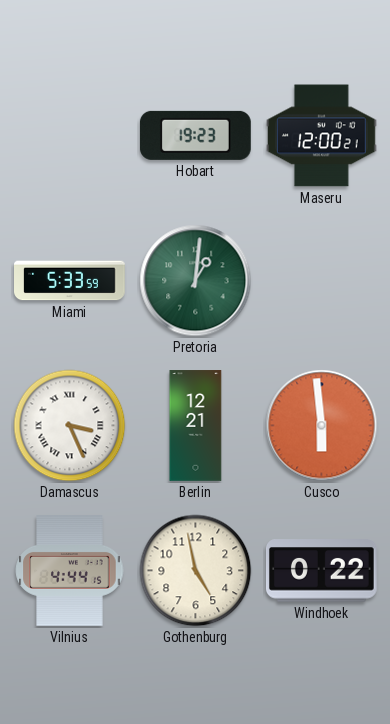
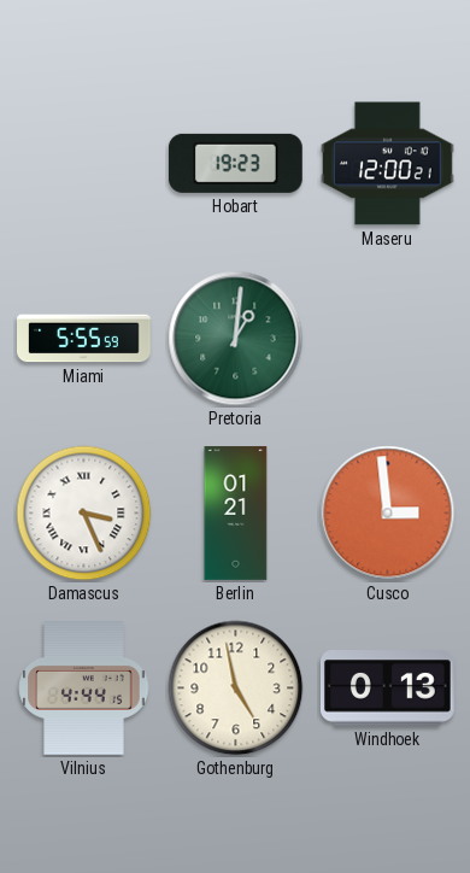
Miami: 5:33 -> 5:55
Berlin: 12:21 -> 01:21
Cusco: 5:59 -> 2:59
Windhoek: 0:22 -> 0:13
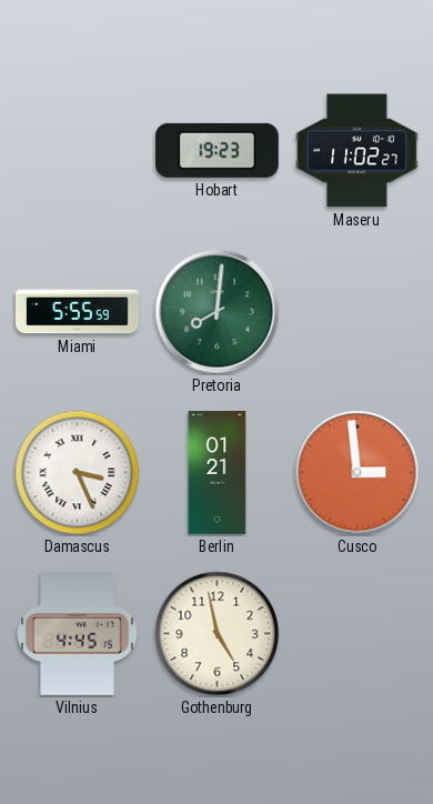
Maseru: 12:00 -> 11:02
Pretoria: 1:01 -> 8:01
Vilnius: 4:44 -> 4:45
Windhoek: 0:13 -> none
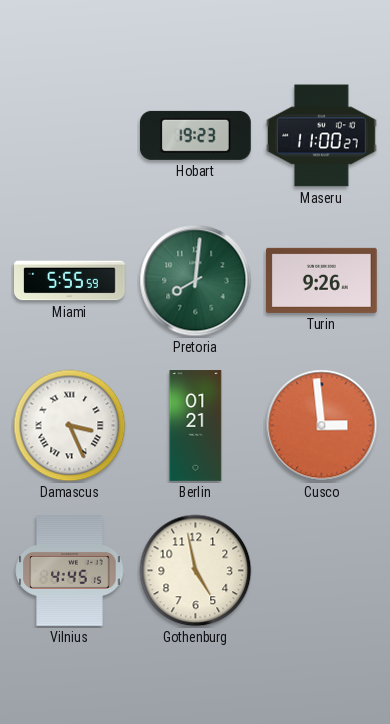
Maseru: 11:02 -> 11:00
Turin: none -> 9:26
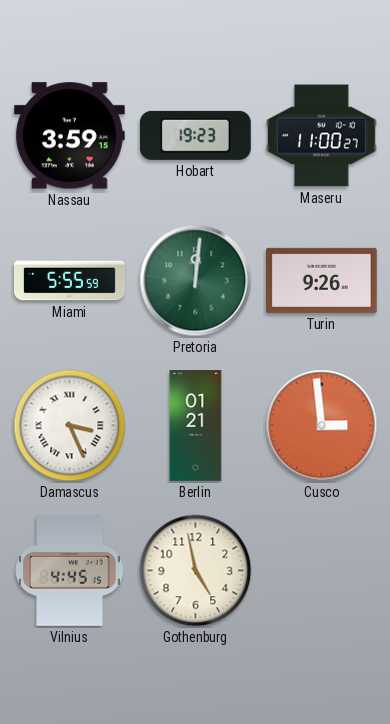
Nassau: none -> 3:59
Pretoria: 8:01 -> 12:01
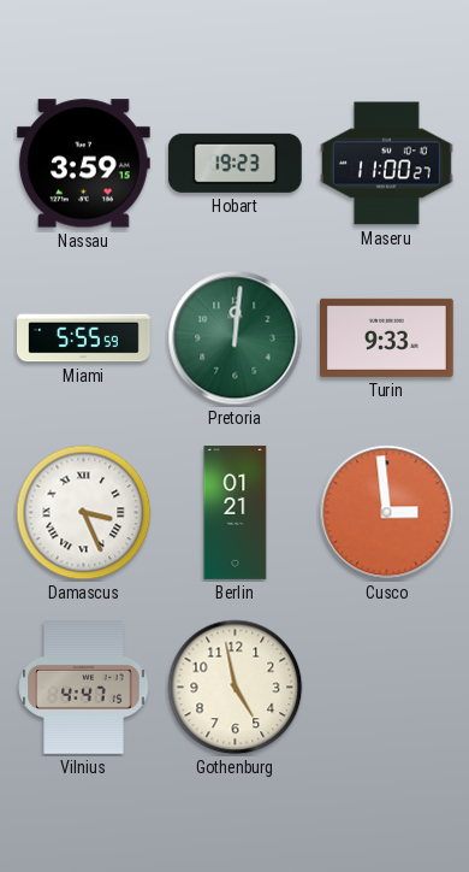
Turin: 9:26 -> 9:33
Vilnius: 4:45 -> 4:47
